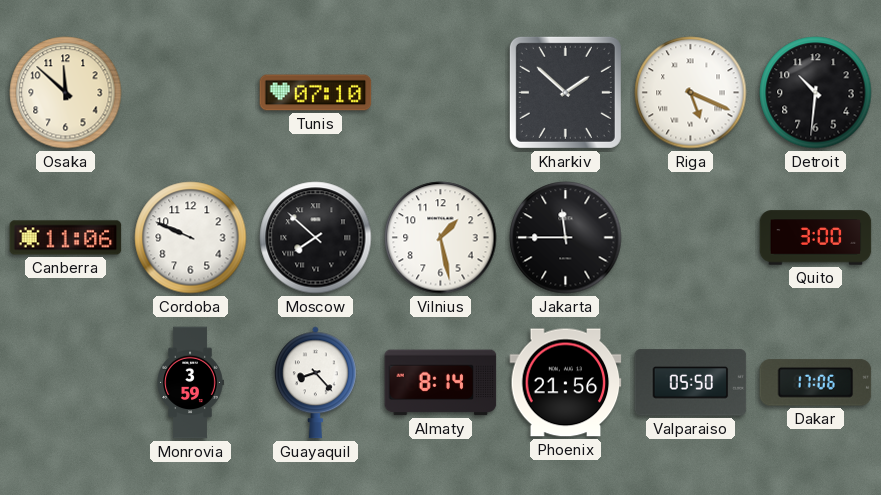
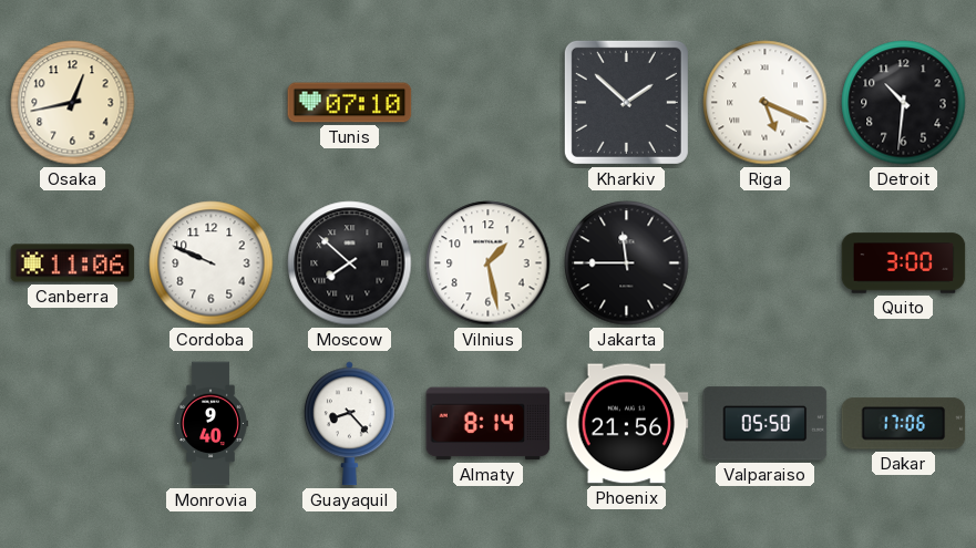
Osaka: 11:52 -> 12:43
Monrovia: 3:59 -> 9:40
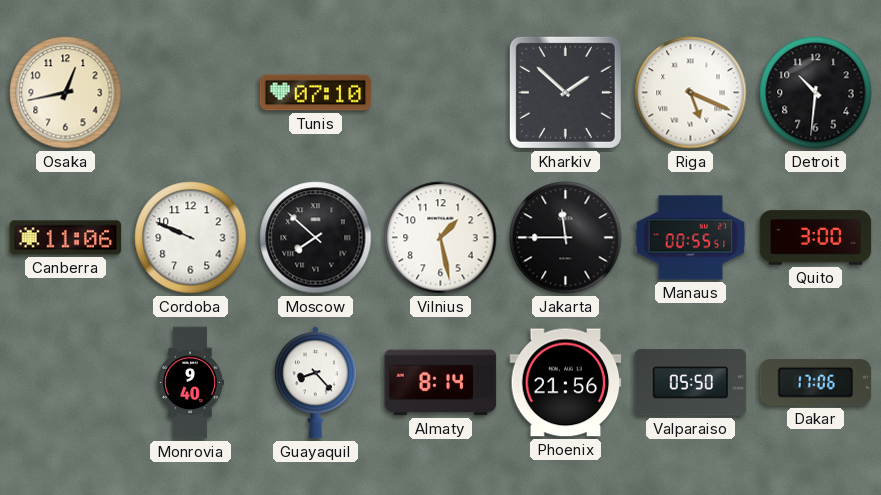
Manaus: none -> 00:55
